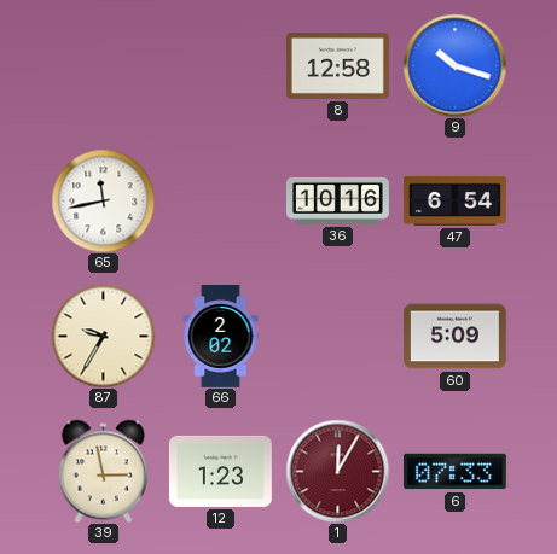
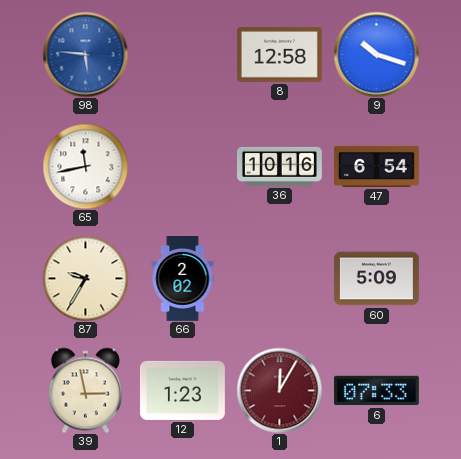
98: none -> 5:46
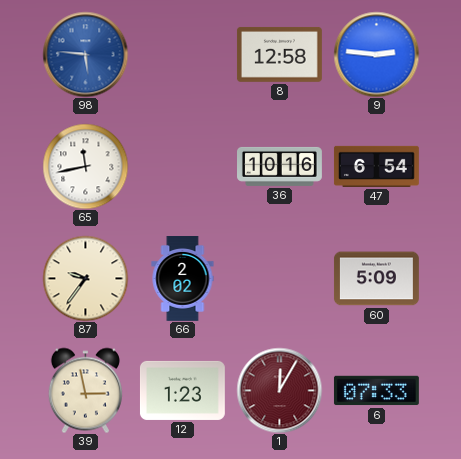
9: 10:18 -> 2:46
87: 9:35 -> 9:36
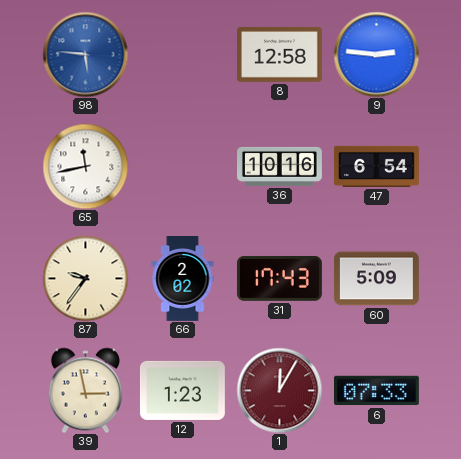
31: none -> 17:43
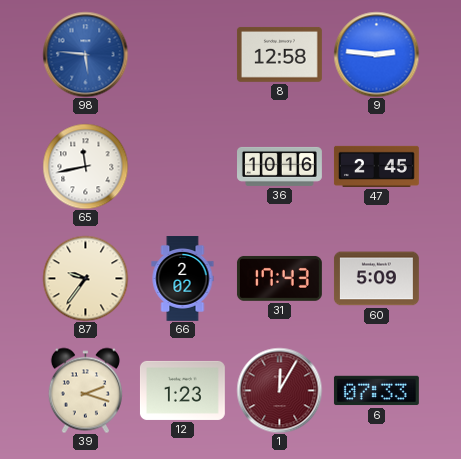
47: 6:54 -> 2:45
39: 2:58 -> 2:18
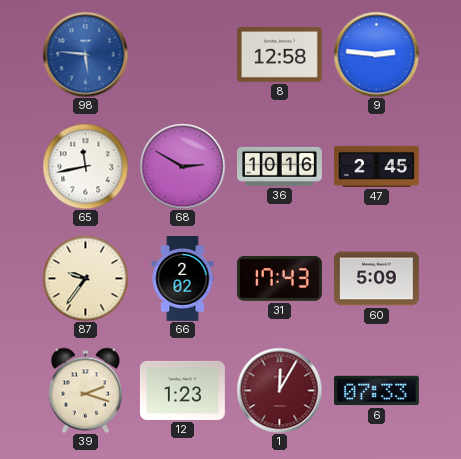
68: none -> 2:50
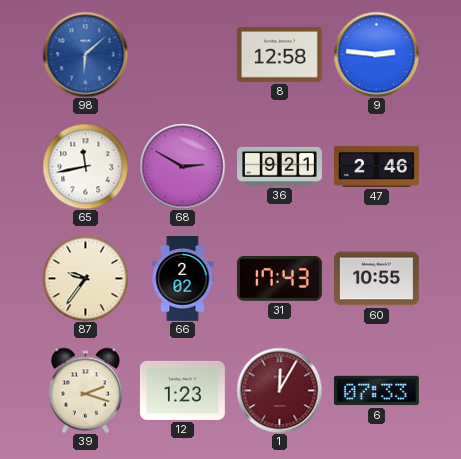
98: 5:46 -> 6:08
36: 10:16 -> 9:21
47: 2:45 -> 2:46
60: 5:09 -> 10:55
